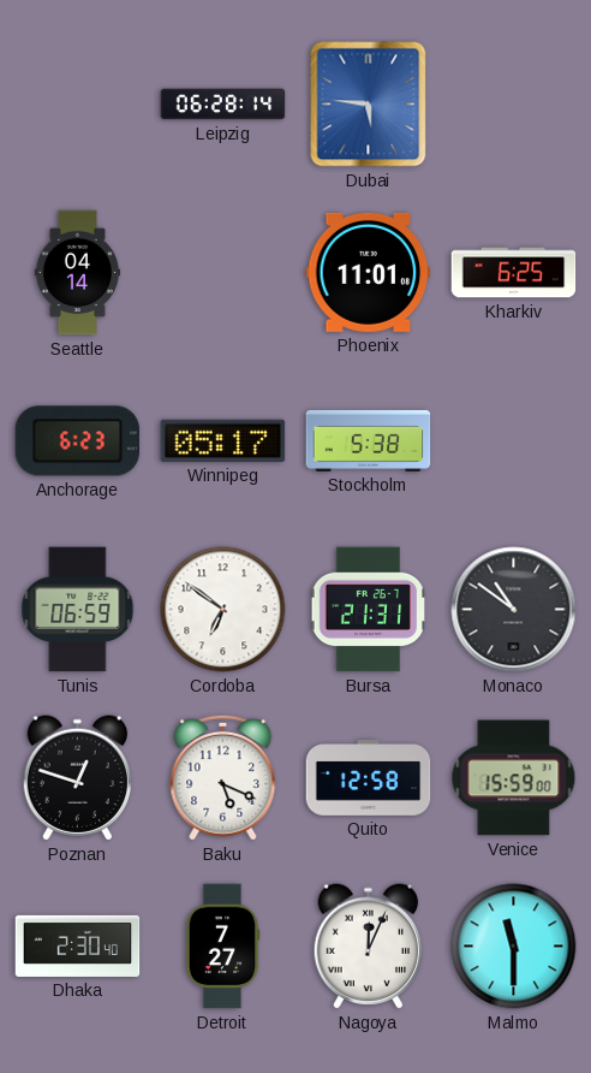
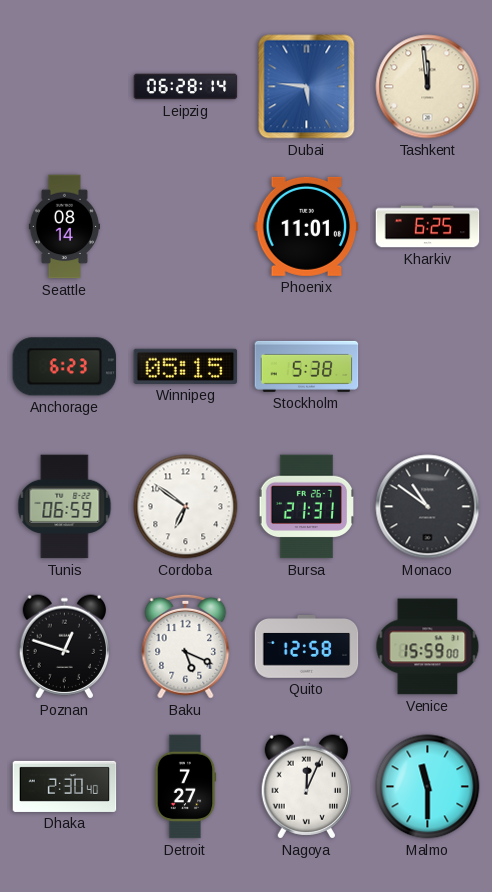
Tashkent: none -> 11:59
Seattle: 04:14 -> 08:14
Winnipeg: 05:17 -> 05:15
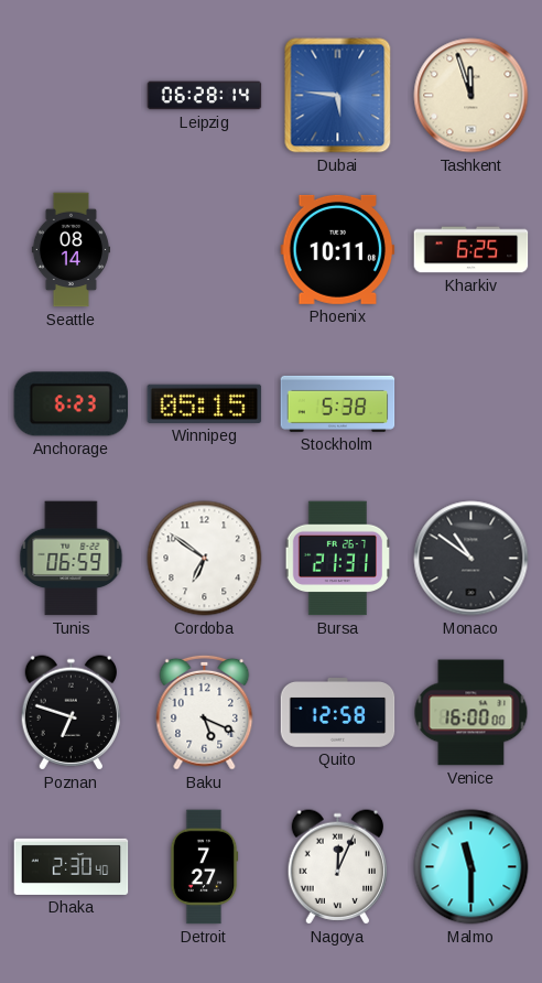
Tashkent: 11:59 -> 11:57
Phoenix: 11:01 -> 10:11
Poznan: 12:48 -> 6:48
Venice: 15:59 -> 16:00
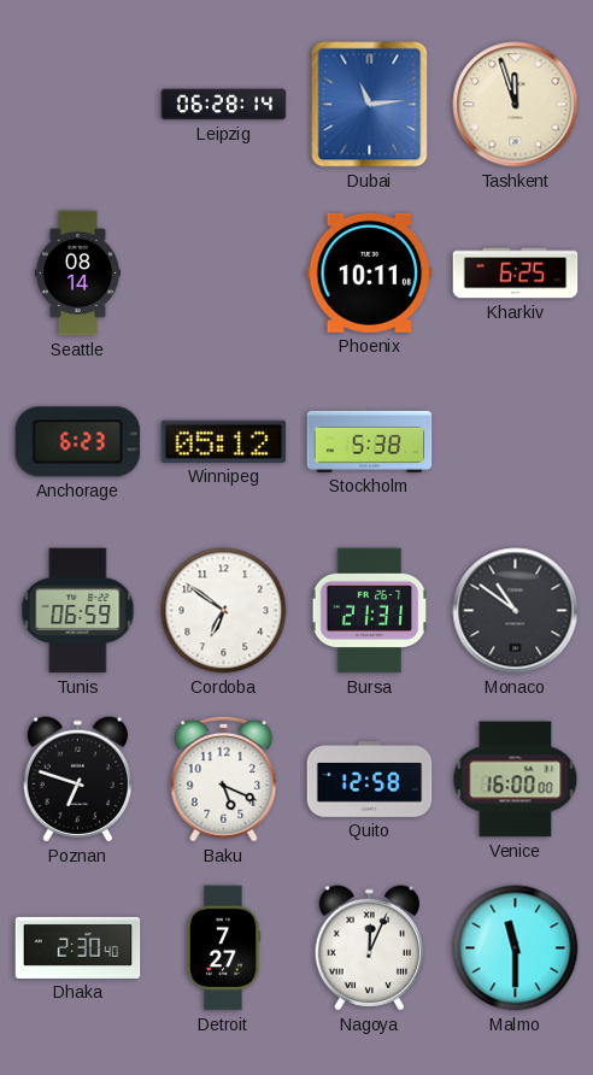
Dubai: 5:46 -> 11:14
Winnipeg: 05:15 -> 05:12
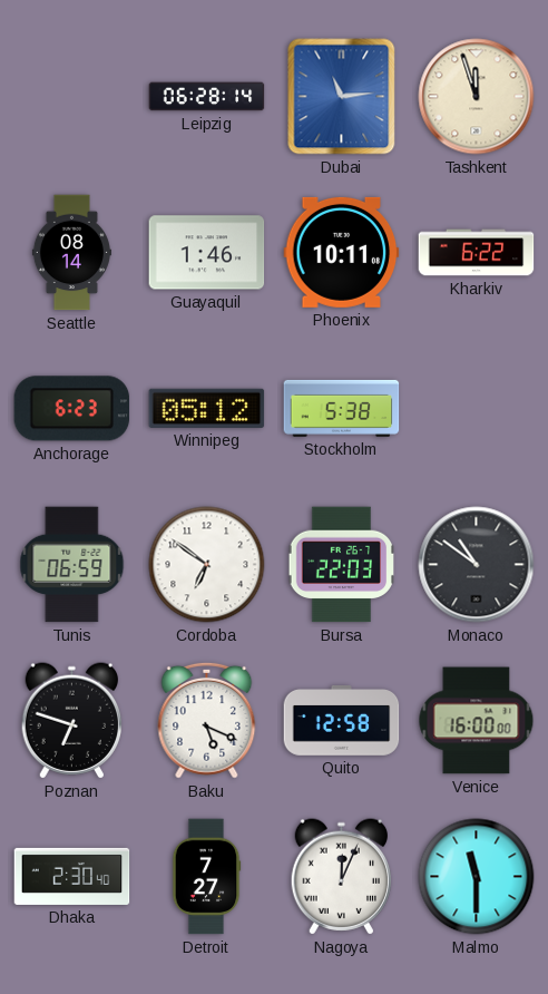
Guayaquil: none -> 1:46
Kharkiv: 6:25 -> 6:22
Bursa: 21:31 -> 22:03
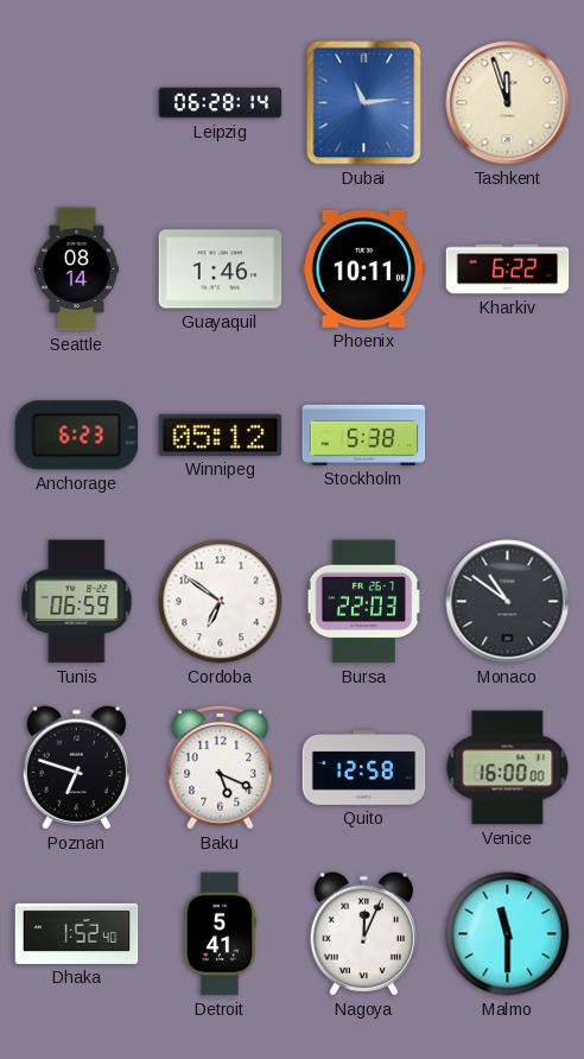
Dhaka: 2:30 -> 1:52
Detroit: 7:27 -> 5:41
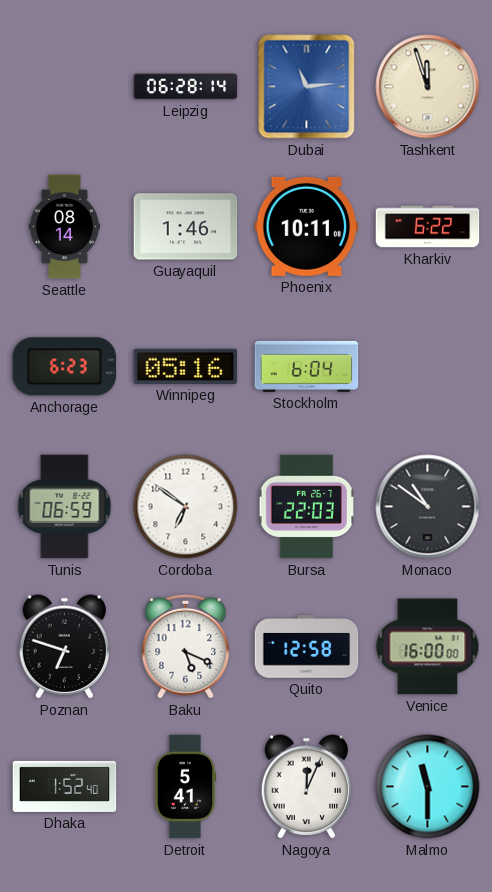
Winnipeg: 05:12 -> 05:16
Stockholm: 5:38 -> 6:04
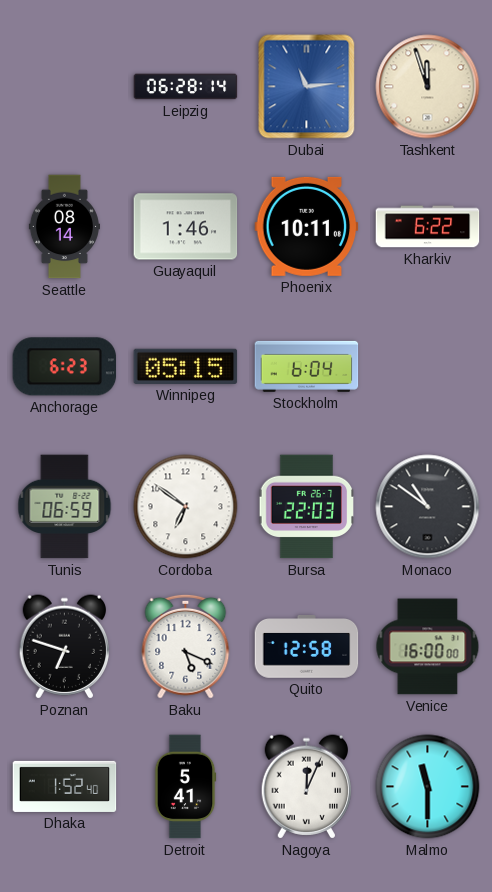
Winnipeg: 05:16 -> 05:15
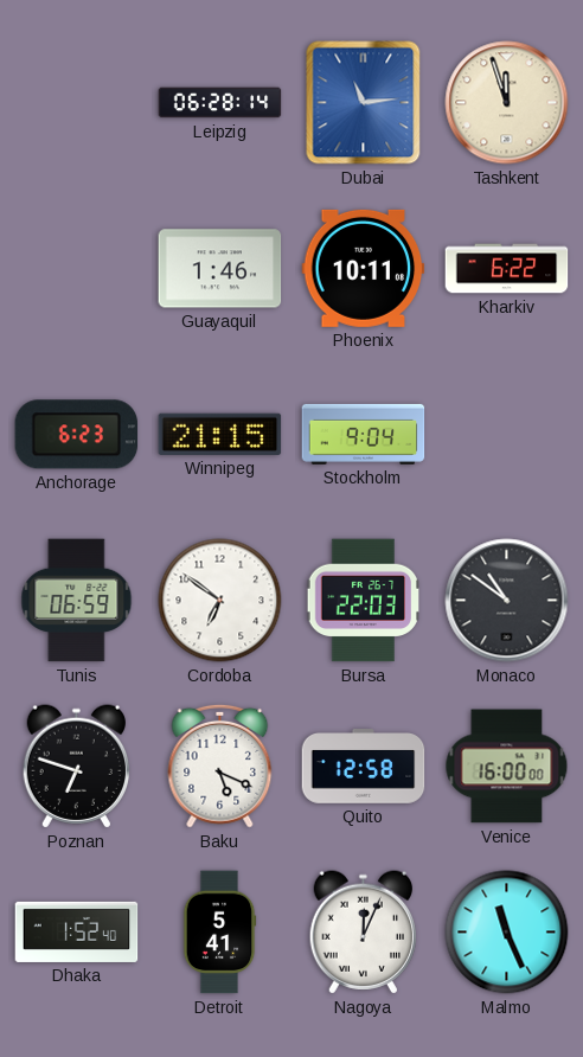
Seattle: 08:14 -> none
Winnipeg: 05:15 -> 21:15
Stockholm: 6:04 -> 9:04
Malmo: 11:30 -> 11:26
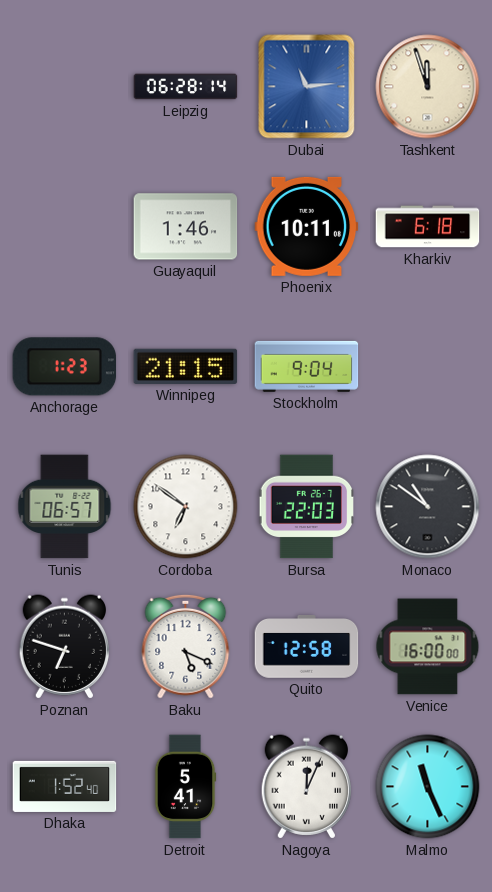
Kharkiv: 6:22 -> 6:18
Anchorage: 6:23 -> 1:23
Tunis: 06:59 -> 06:57
